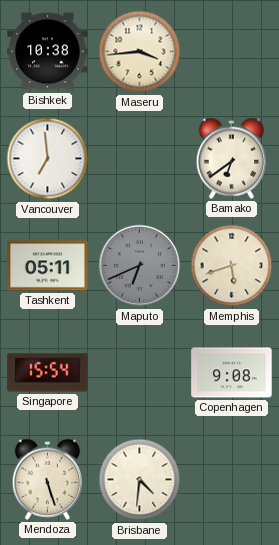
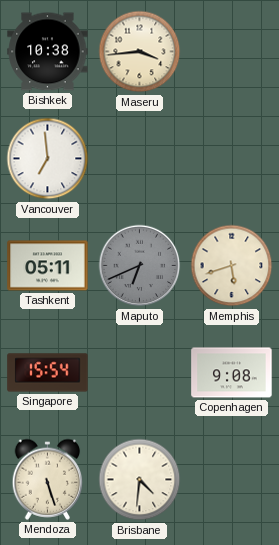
Bamako: 6:39 -> none
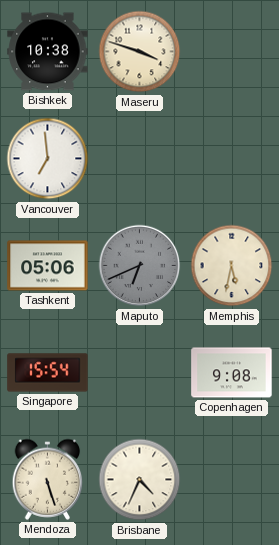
Maseru: 3:44 -> 3:48
Tashkent: 05:11 -> 05:06
Memphis: 5:42 -> 5:32
Brisbane: 4:31 -> 4:34
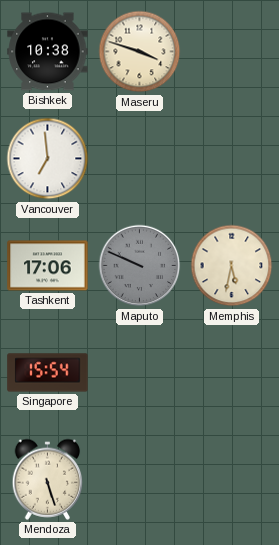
Tashkent: 05:06 -> 17:06
Maputo: 6:41 -> 9:49
Copenhagen: 9:08 -> none
Brisbane: 4:34 -> none
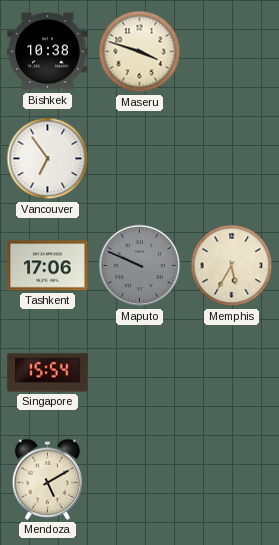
Vancouver: 6:59 -> 6:54
Memphis: 5:32 -> 5:35
Mendoza: 5:27 -> 5:10
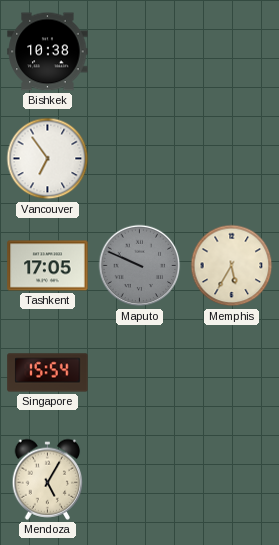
Maseru: 3:48 -> none
Tashkent: 17:06 -> 17:05
Mendoza: 5:10 -> 5:05
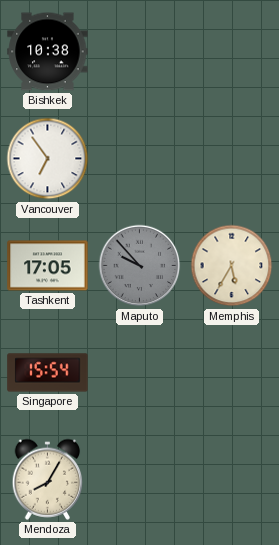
Maputo: 9:49 -> 9:53
Mendoza: 5:05 -> 8:05
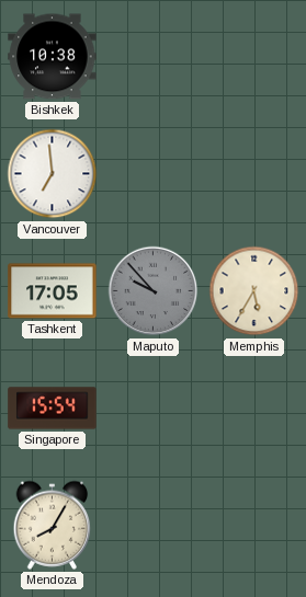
Vancouver: 6:54 -> 6:59
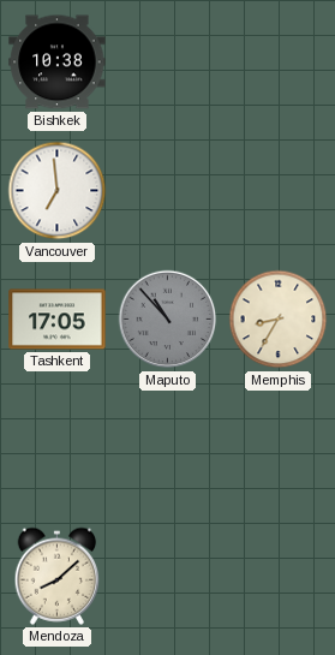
Maputo: 9:53 -> 10:53
Memphis: 5:35 -> 8:35
Singapore: 15:54 -> none
Mendoza: 8:05 -> 8:08
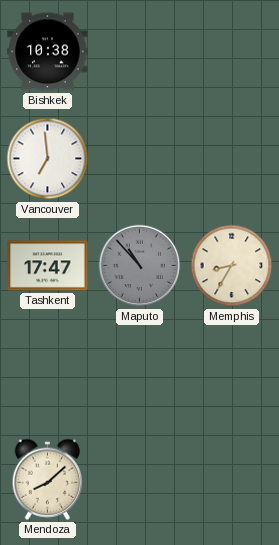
Tashkent: 17:05 -> 17:47
